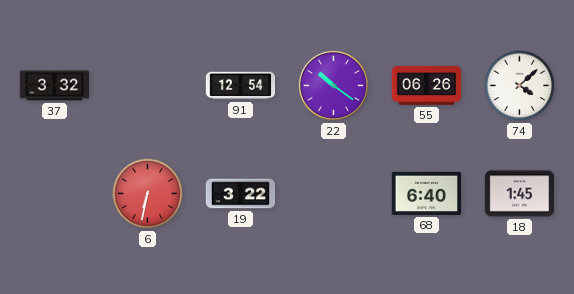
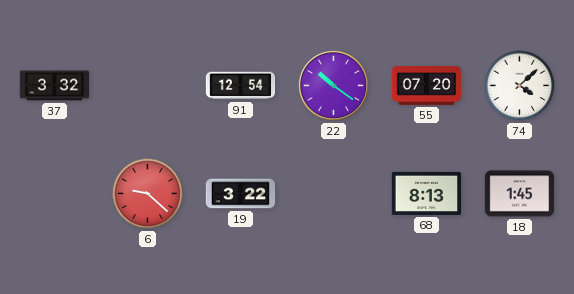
55: 06:26 -> 07:20
6: 6:32 -> 9:22
68: 6:40 -> 8:13
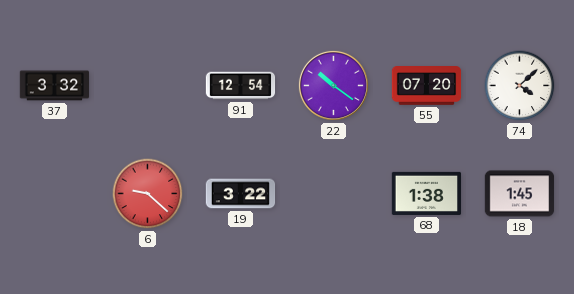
68: 8:13 -> 1:38
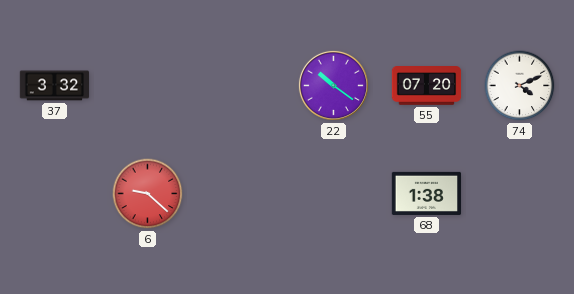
91: 12:54 -> none
74: 4:08 -> 4:11
19: 3:22 -> none
18: 1:45 -> none
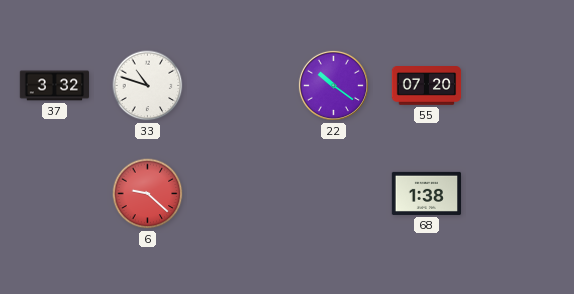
33: none -> 10:48
74: 4:11 -> none
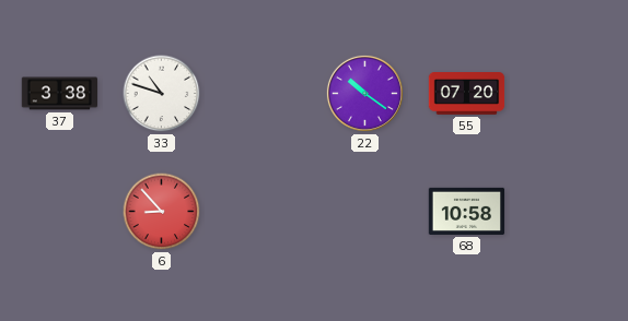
37: 3:32 -> 3:38
6: 9:22 -> 8:53
68: 1:38 -> 10:58
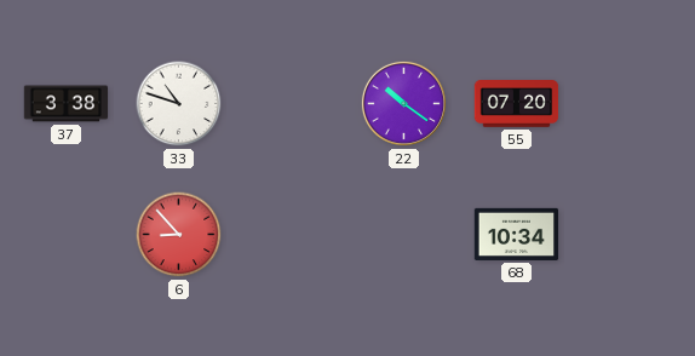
68: 10:58 -> 10:34
